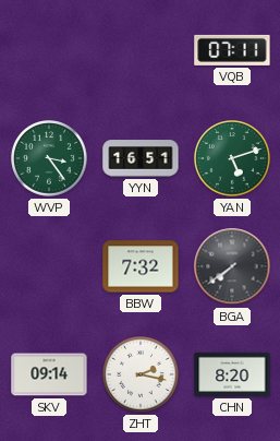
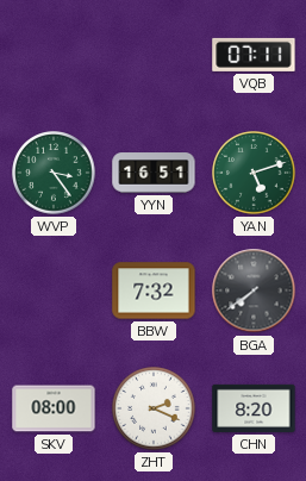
SKV: 09:14 -> 08:00
ZHT: 2:17 -> 2:19
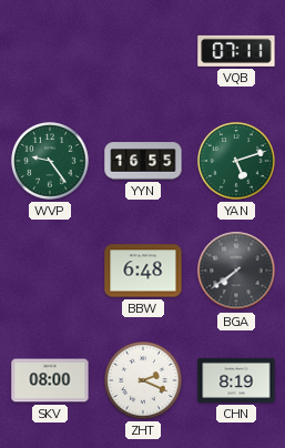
WVP: 3:24 -> 9:24
YYN: 16:51 -> 16:55
BBW: 7:32 -> 6:48
CHN: 8:20 -> 8:19
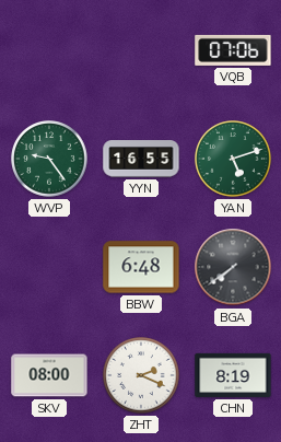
VQB: 07:11 -> 07:06
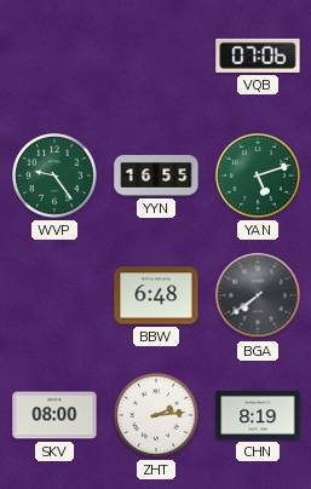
ZHT: 2:19 -> 2:14
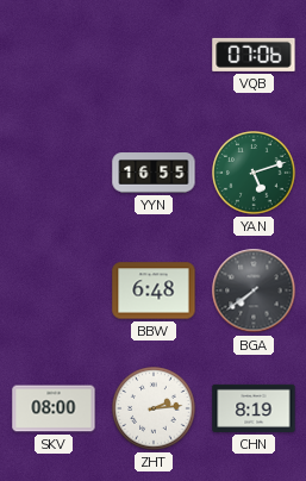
WVP: 9:24 -> none
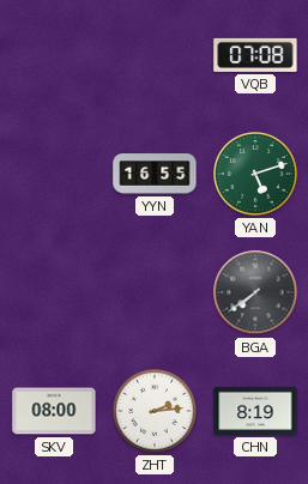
VQB: 07:06 -> 07:08
BBW: 6:48 -> none
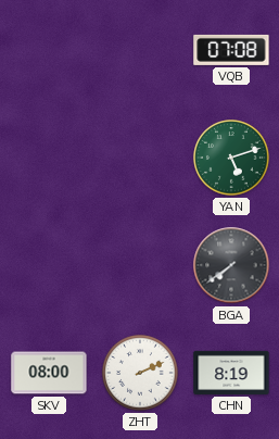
YYN: 16:55 -> none
ZHT: 2:14 -> 2:11
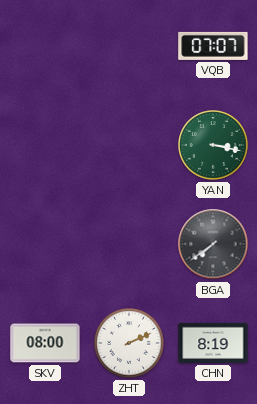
VQB: 07:08 -> 07:07
YAN: 5:12 -> 3:17
